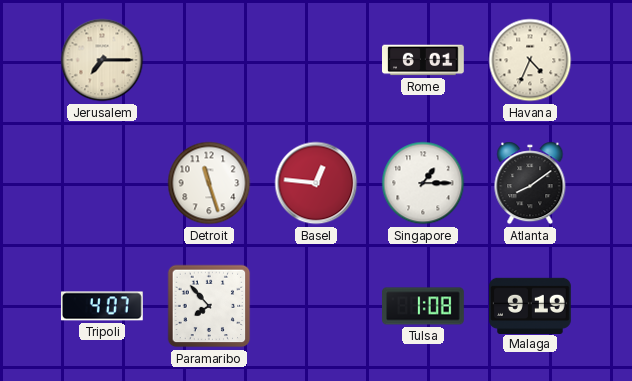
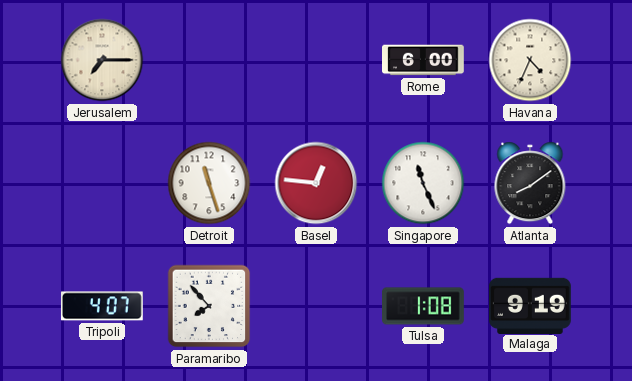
Rome: 6:01 -> 6:00
Singapore: 1:15 -> 11:26
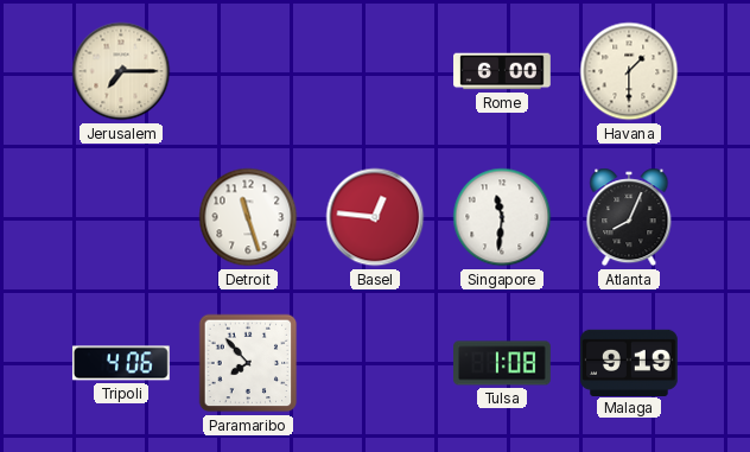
Havana: 4:34 -> 1:30
Singapore: 11:26 -> 11:31
Atlanta: 8:09 -> 8:04
Tripoli: 4:07 -> 4:06
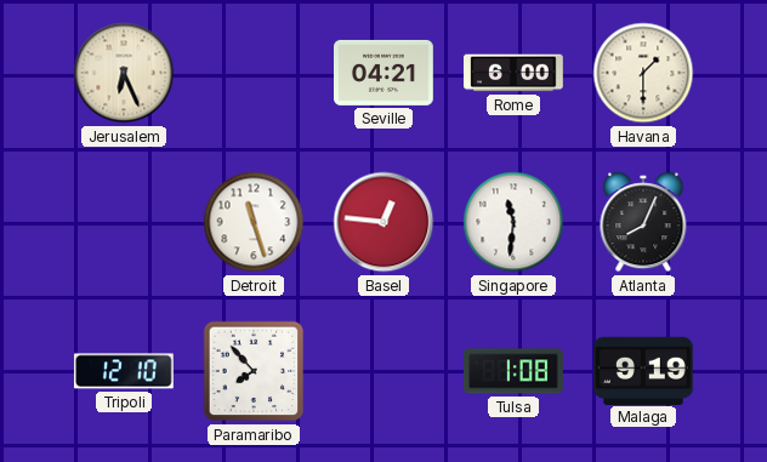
Jerusalem: 7:15 -> 6:26
Seville: none -> 04:21
Tripoli: 4:06 -> 12:10
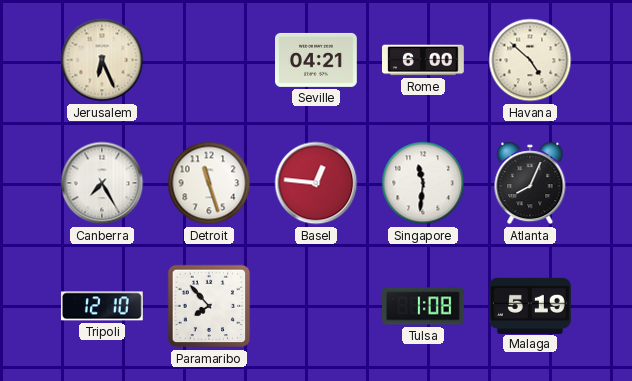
Havana: 1:30 -> 4:52
Canberra: none -> 7:25
Malaga: 9:19 -> 5:19
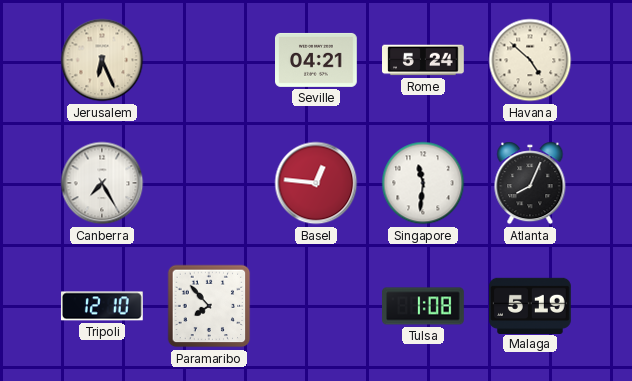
Rome: 6:00 -> 5:24
Detroit: 11:27 -> none
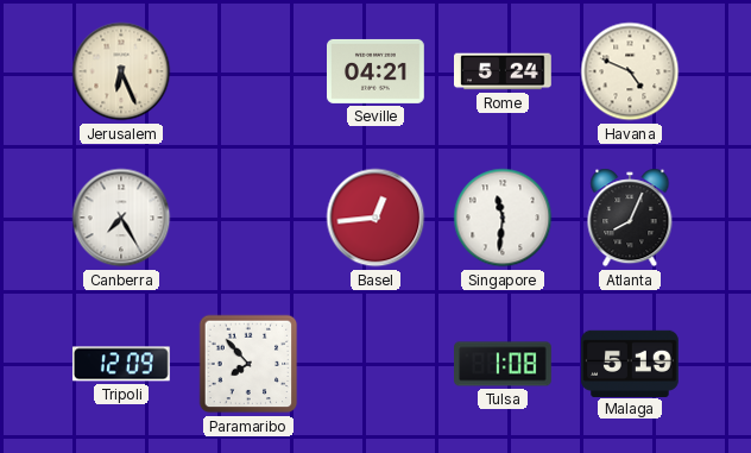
Havana: 4:52 -> 4:49
Basel: 12:46 -> 12:44
Tripoli: 12:10 -> 12:09
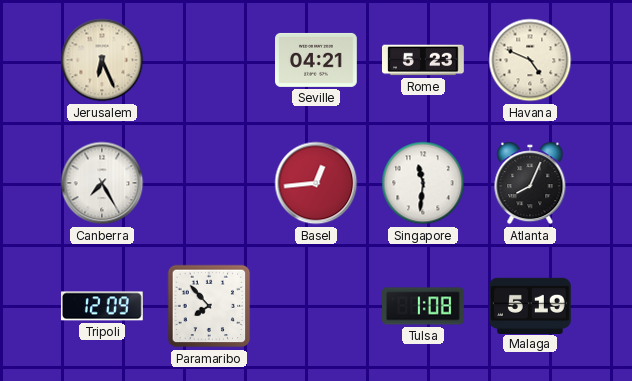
Rome: 5:24 -> 5:23
